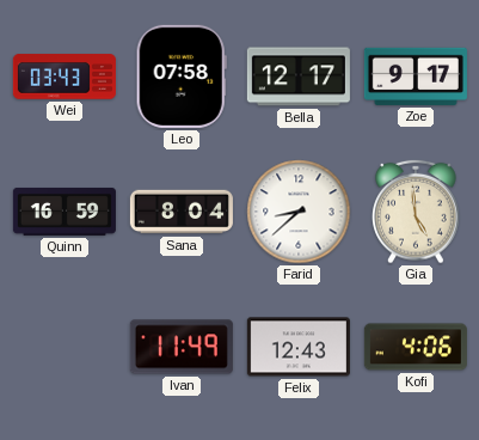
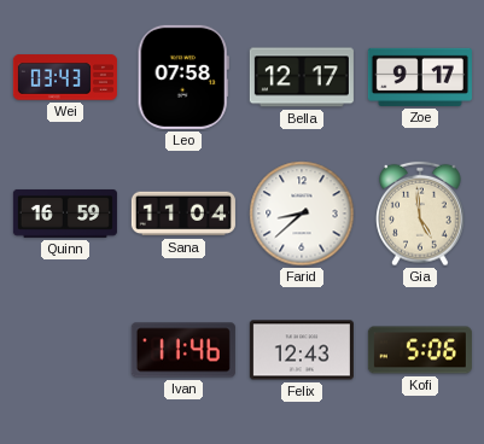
Sana: 8:04 -> 11:04
Ivan: 11:49 -> 11:46
Kofi: 4:06 -> 5:06
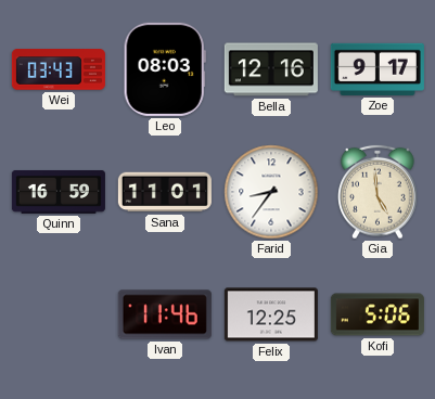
Leo: 07:58 -> 08:03
Bella: 12:17 -> 12:16
Sana: 11:04 -> 11:01
Farid: 8:38 -> 8:36
Felix: 12:43 -> 12:25
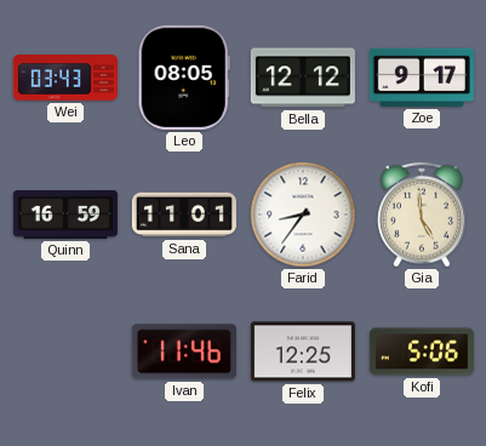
Leo: 08:03 -> 08:05
Bella: 12:16 -> 12:12
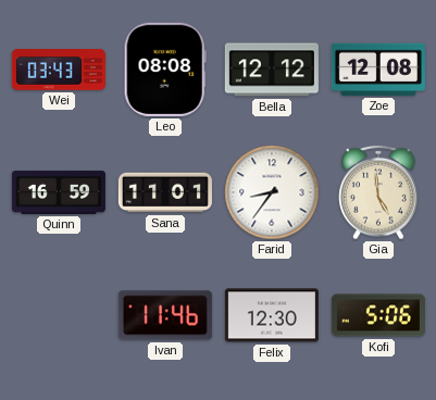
Leo: 08:05 -> 08:08
Zoe: 9:17 -> 12:08
Felix: 12:25 -> 12:30
